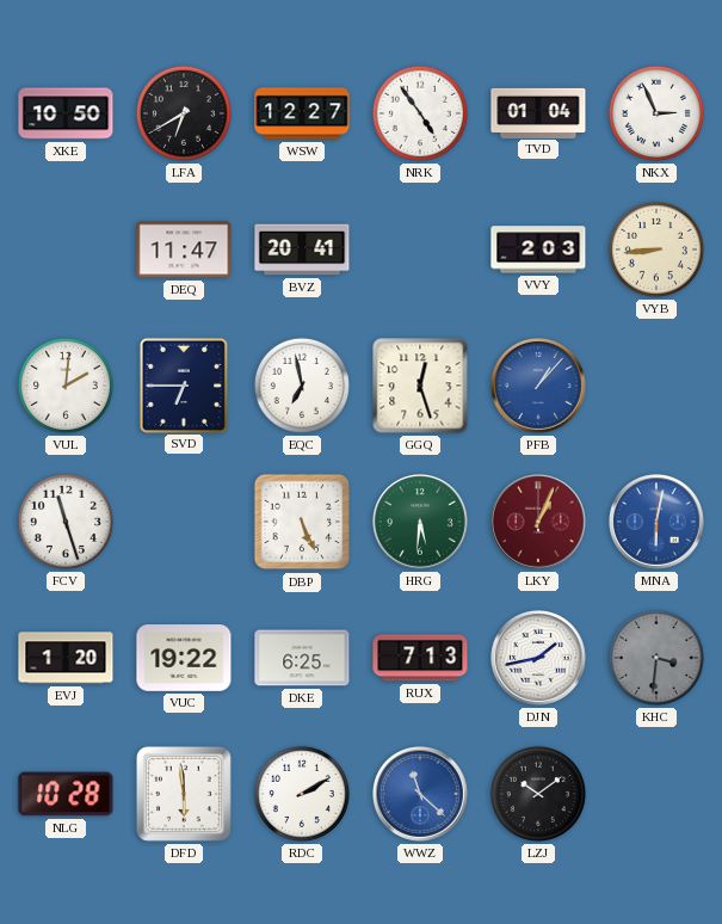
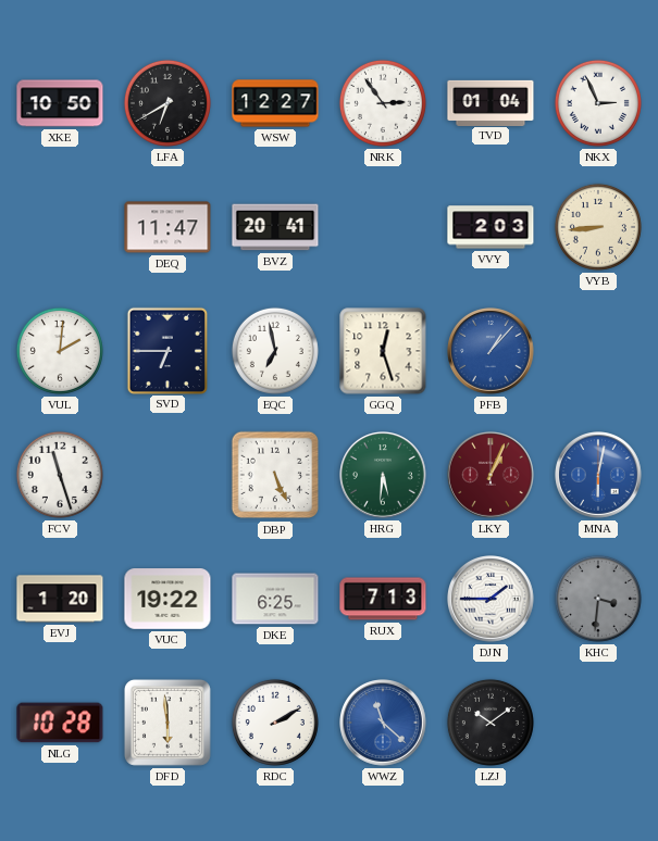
NRK: 4:54 -> 2:54
DJN: 1:43 -> 1:45
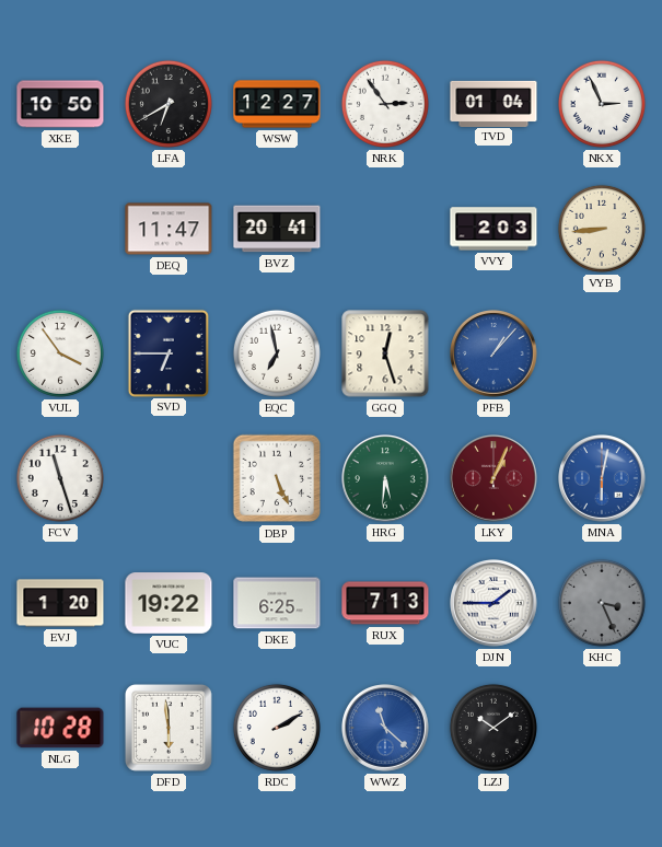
VUL: 2:01 -> 3:54
KHC: 3:31 -> 3:26
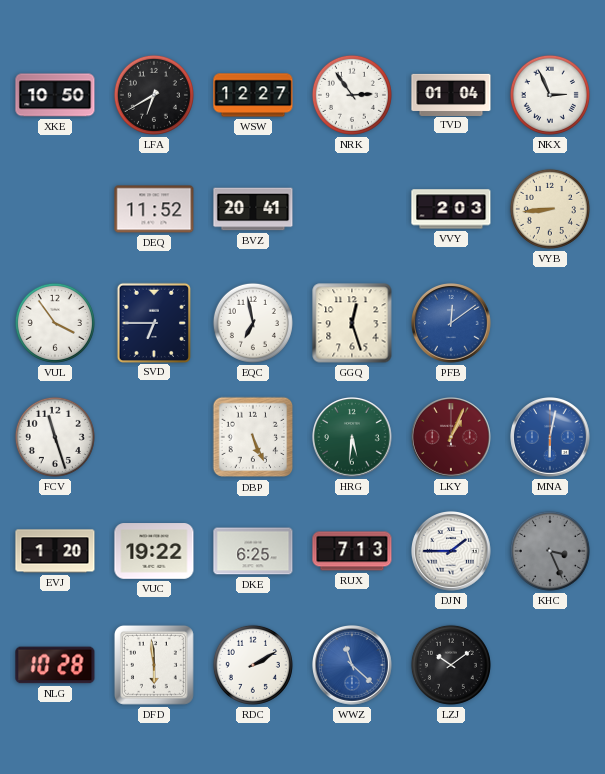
DEQ: 11:47 -> 11:52
PFB: 1:07 -> 12:09
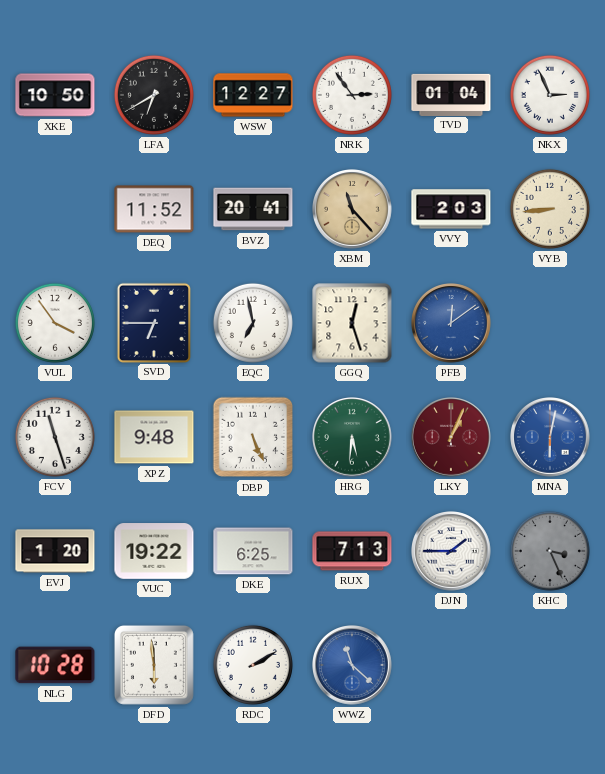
XBM: none -> 11:23
XPZ: none -> 9:48
LZJ: 10:09 -> none
